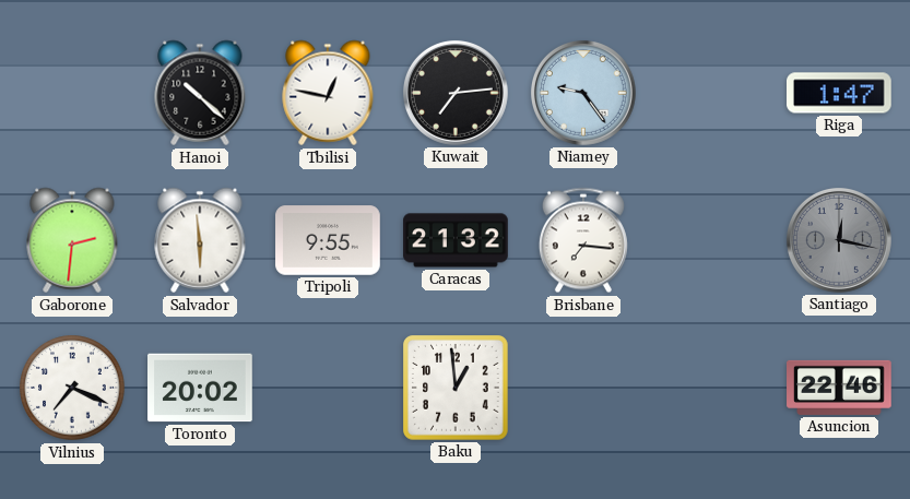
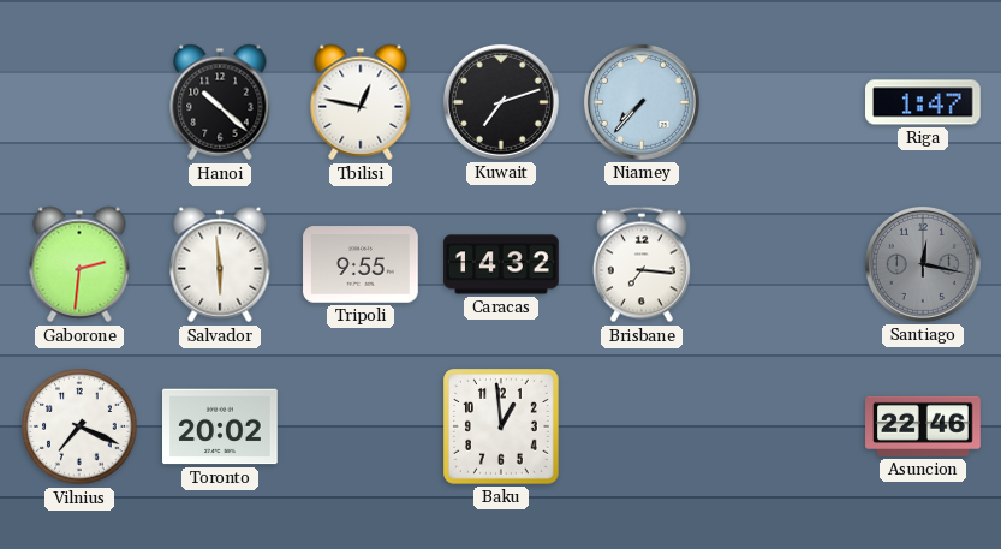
Kuwait: 7:14 -> 7:12
Niamey: 9:24 -> 7:37
Caracas: 21:32 -> 14:32
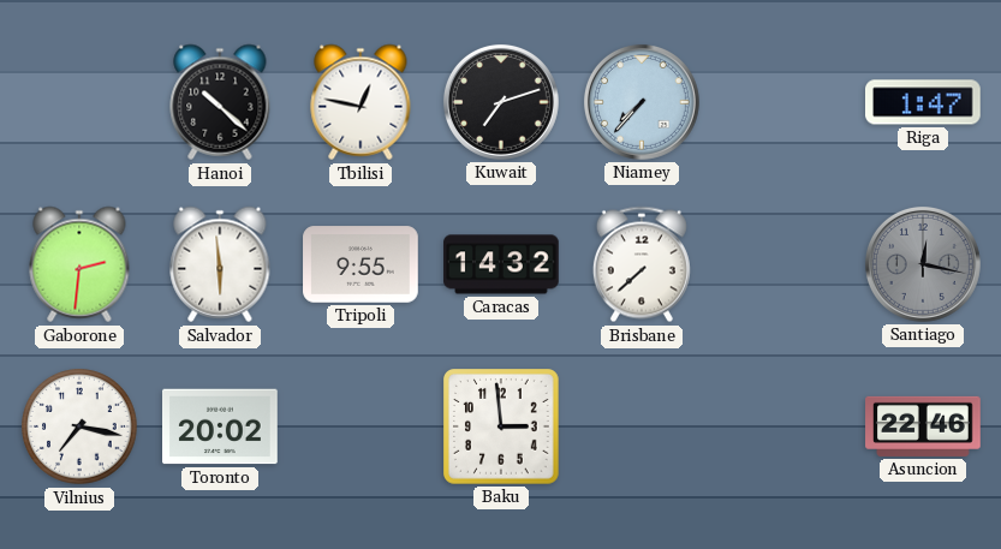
Brisbane: 7:16 -> 7:38
Vilnius: 7:19 -> 7:17
Baku: 12:59 -> 2:59
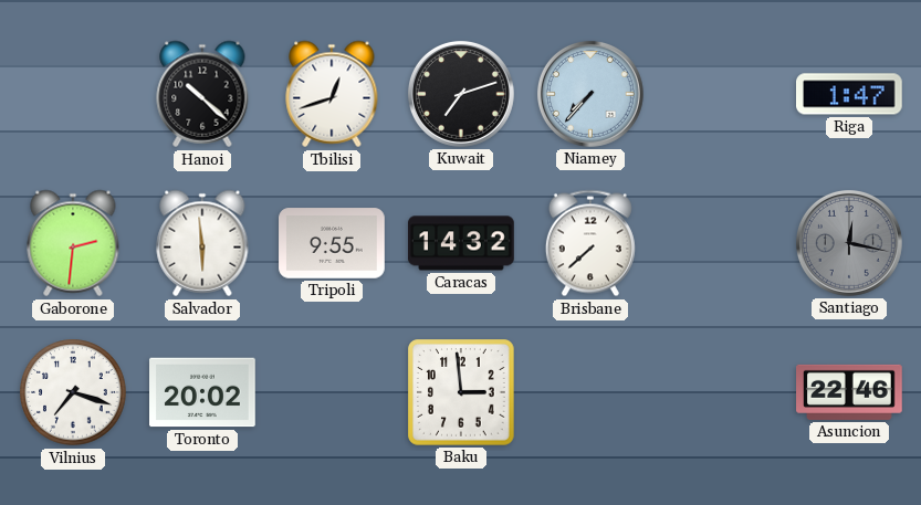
Tbilisi: 12:47 -> 12:42
Vilnius: 7:17 -> 7:18
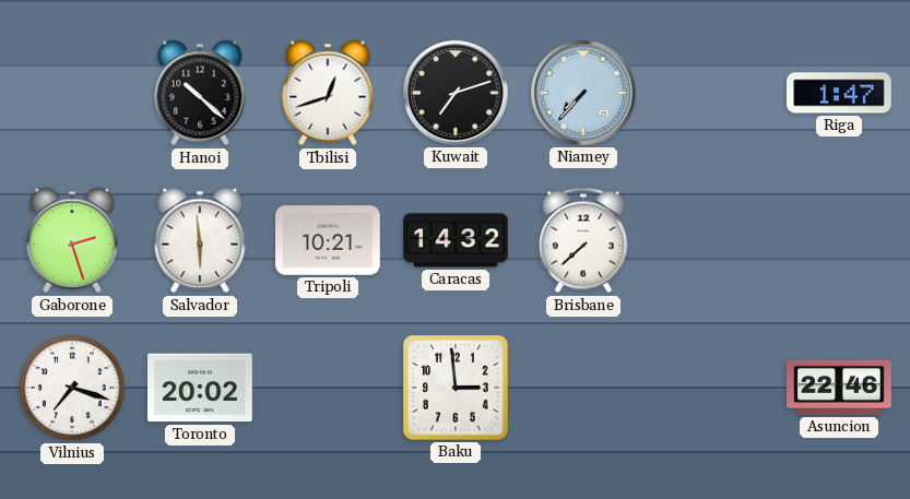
Gaborone: 2:31 -> 2:27
Tripoli: 9:55 -> 10:21
Santiago: 12:17 -> none
